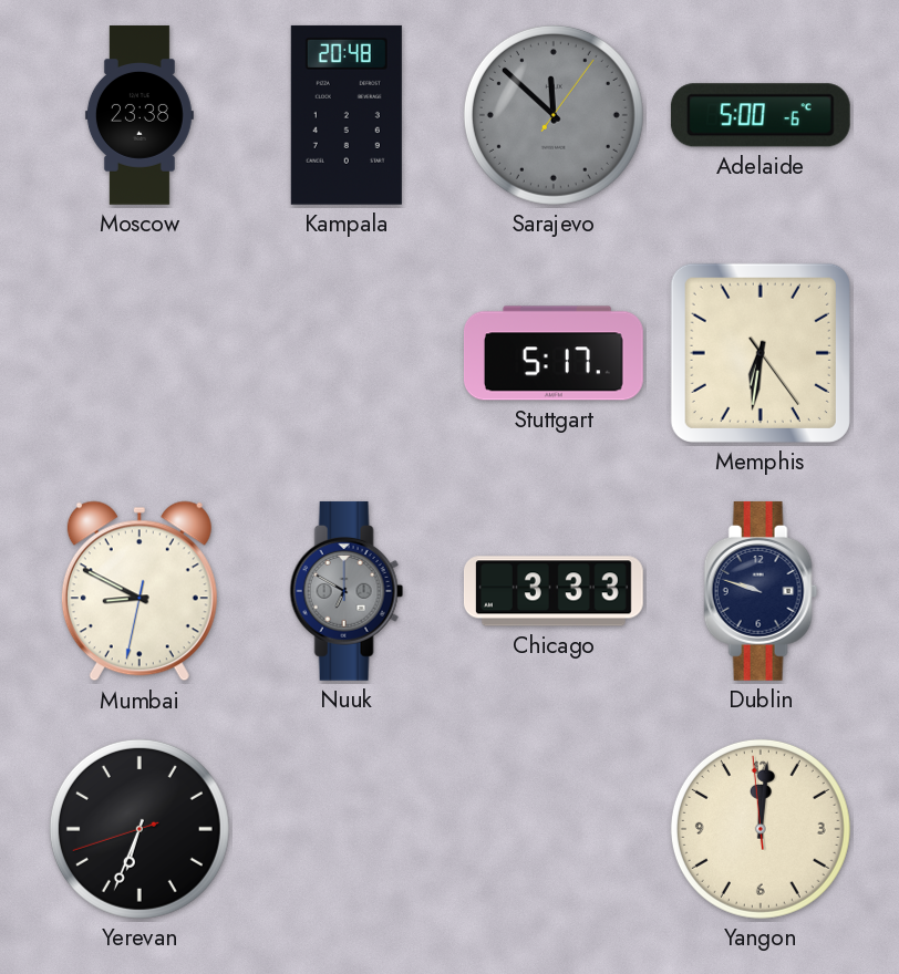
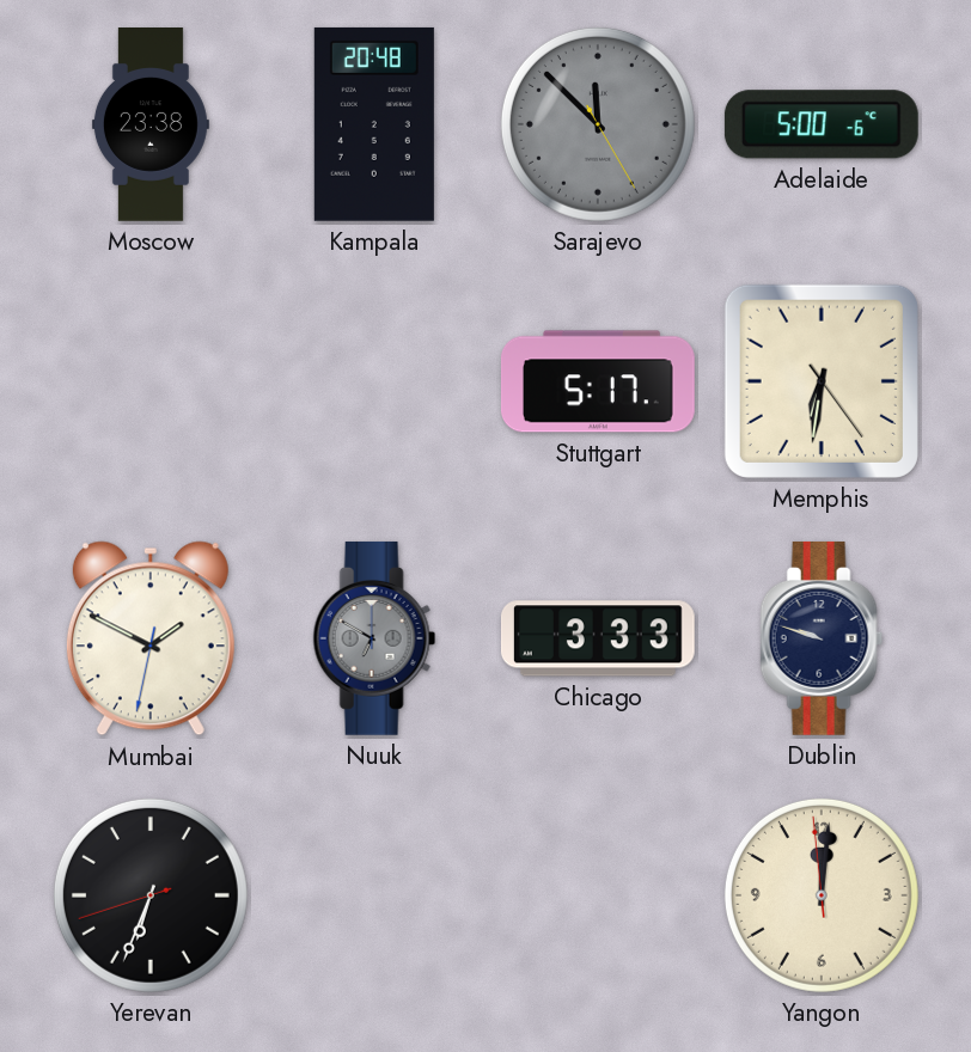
Sarajevo: 11:52:06 -> 11:52:25
Mumbai: 8:49 -> 1:49
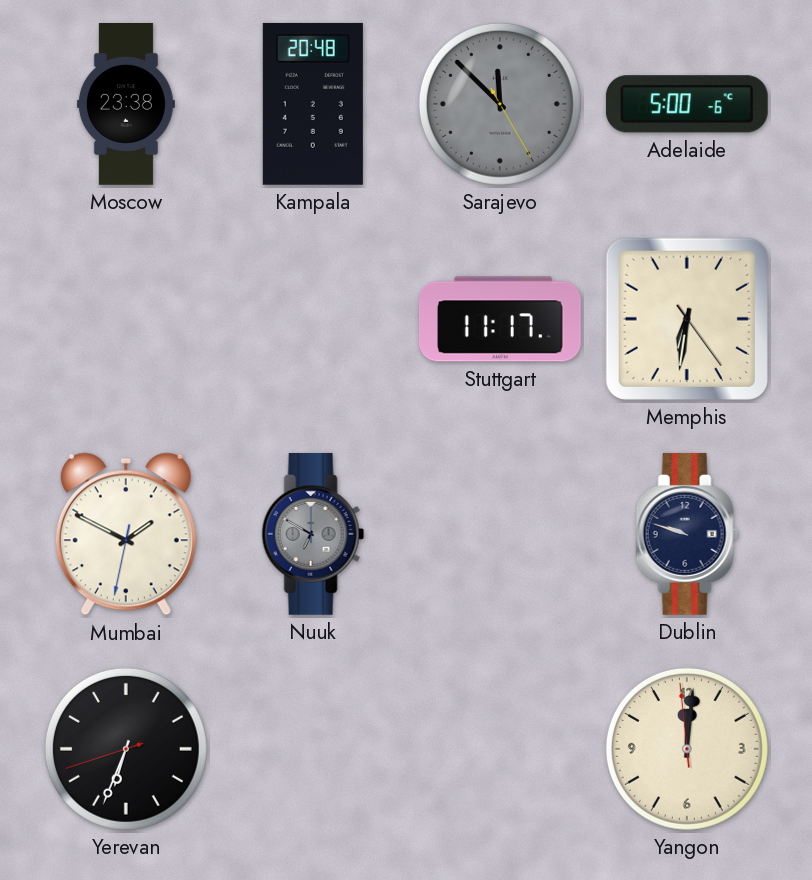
Stuttgart: 5:17 -> 11:17
Chicago: 3:33 -> none
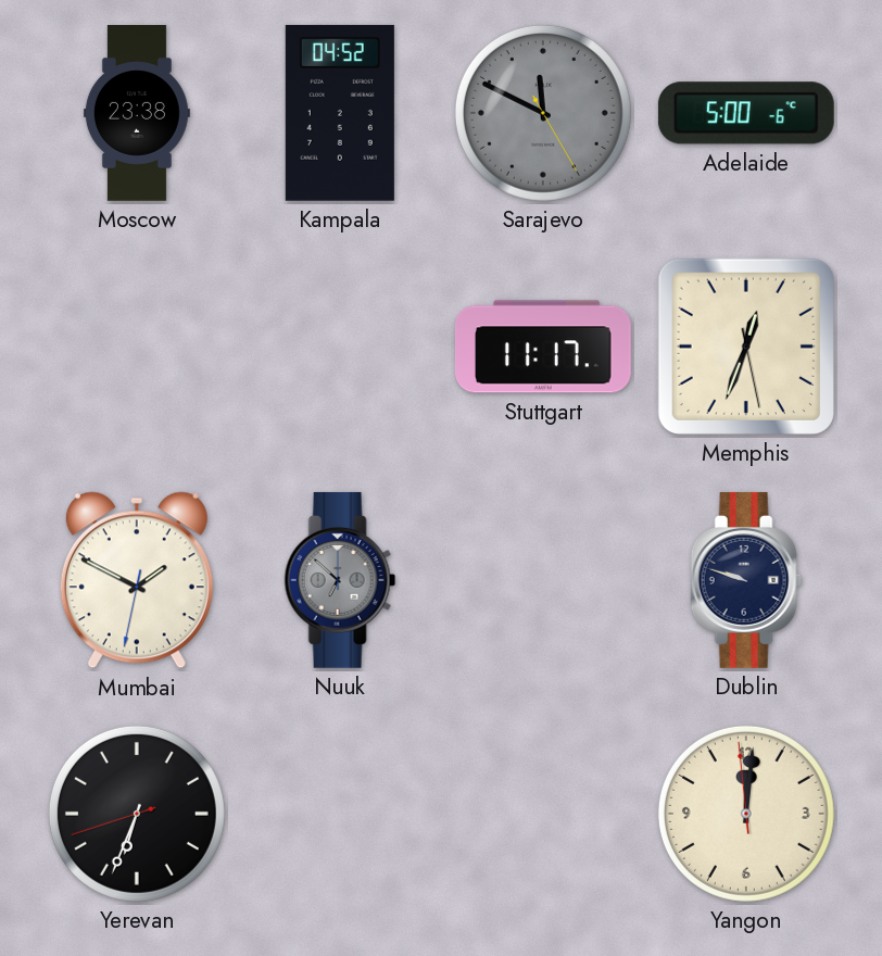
Kampala: 20:48 -> 04:52
Sarajevo: 11:52 -> 11:49
Memphis: 6:31 -> 12:33
Nuuk: 6:50 -> 6:52
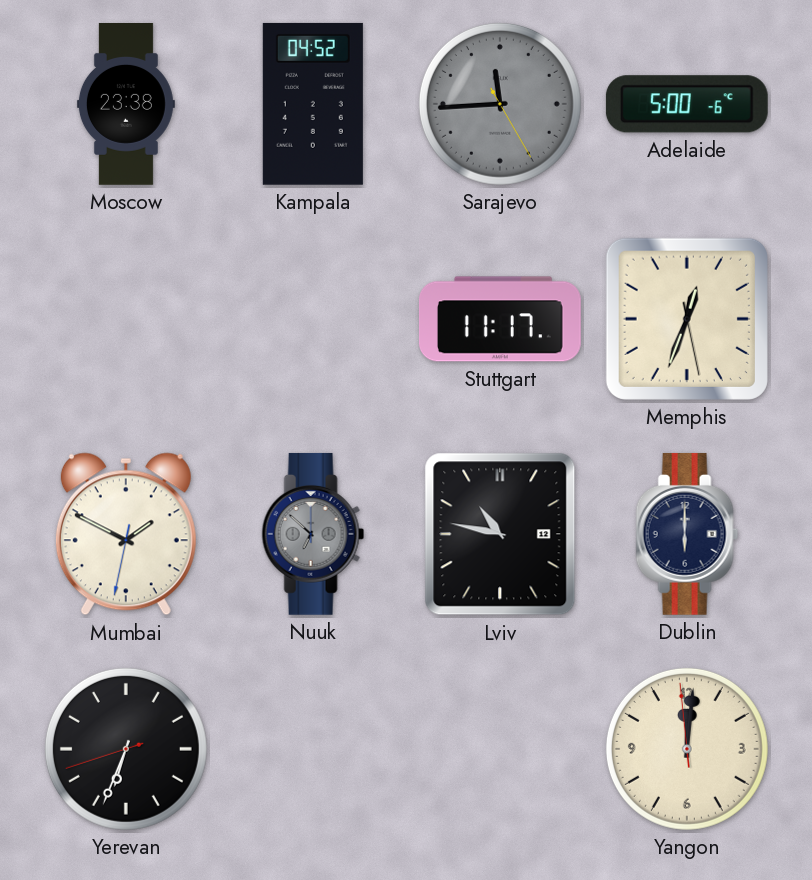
Sarajevo: 11:49 -> 11:44
Lviv: none -> 10:47
Dublin: 9:48 -> 6:00
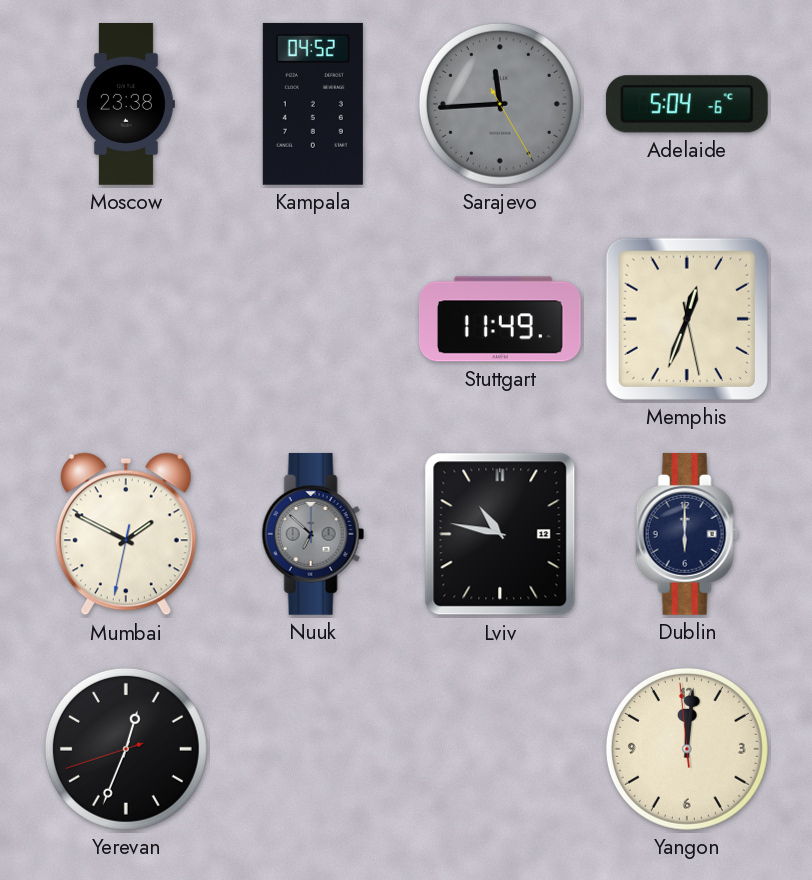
Adelaide: 5:00 -> 5:04
Stuttgart: 11:17 -> 11:49
Yerevan: 6:33 -> 12:33
